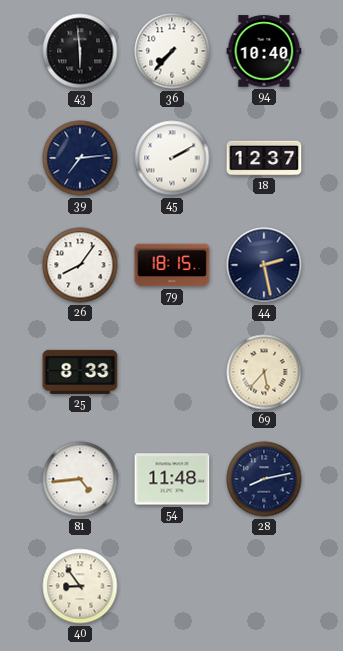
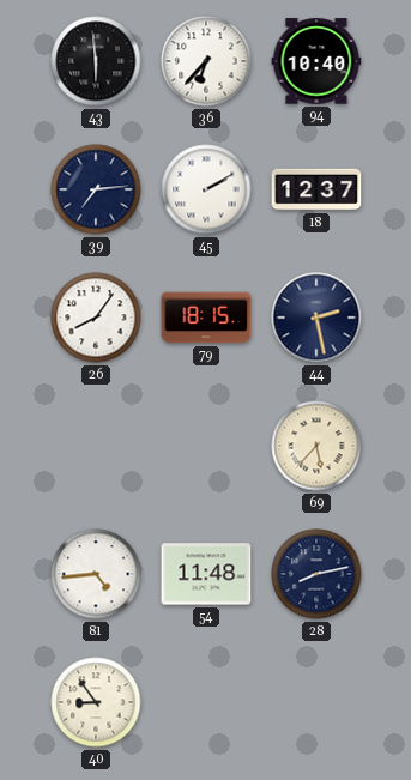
36: 7:37 -> 6:37
25: 8:33 -> none
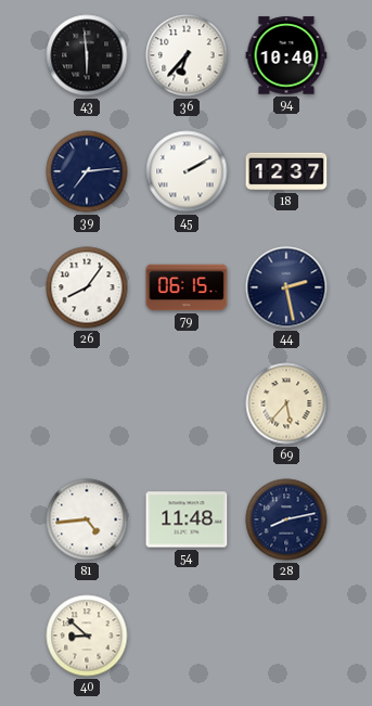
79: 18:15 -> 06:15
40: 8:54 -> 8:52
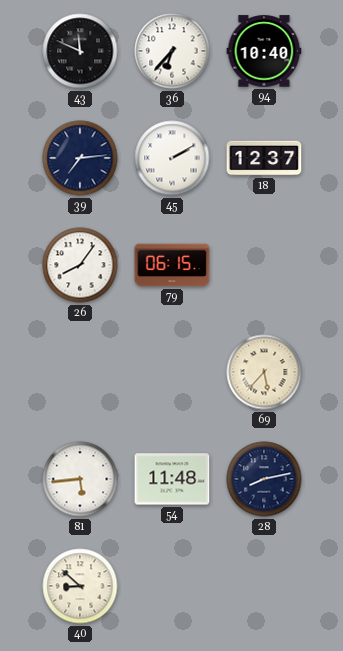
43: 5:59 -> 11:49
44: 2:28 -> none
81: 4:44 -> 5:44
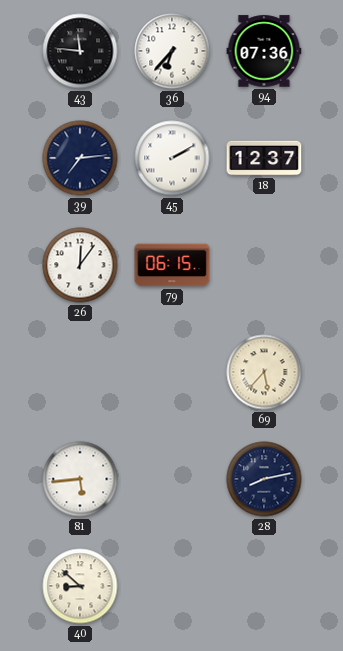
43: 11:49 -> 11:46
94: 10:40 -> 07:36
26: 8:06 -> 12:06
54: 11:48 -> none
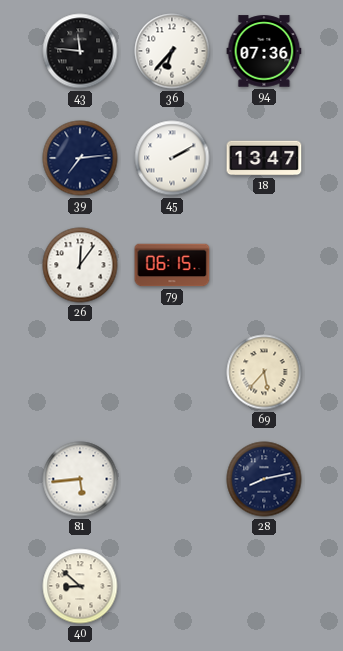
18: 12:37 -> 13:47
